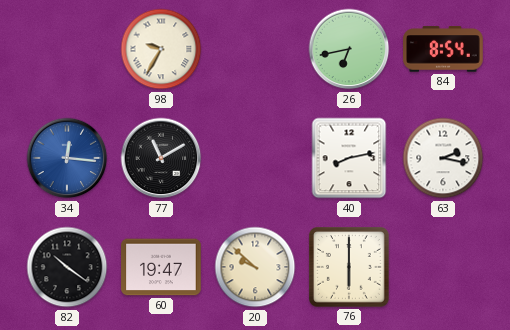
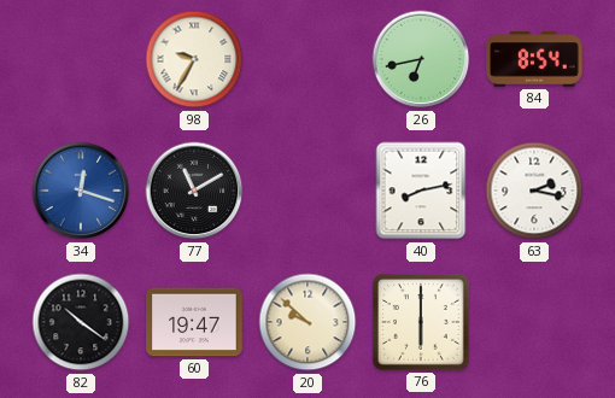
34: 12:16 -> 12:18
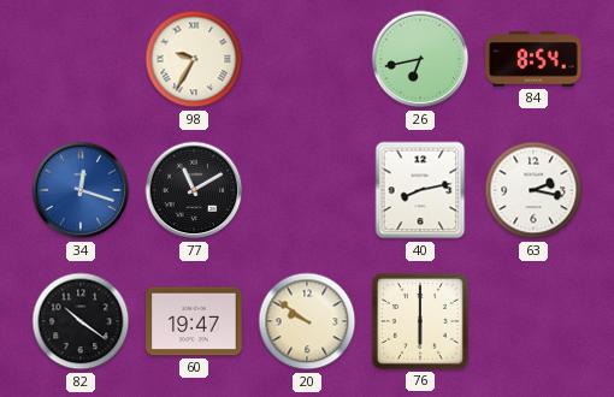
20: 9:52 -> 9:51
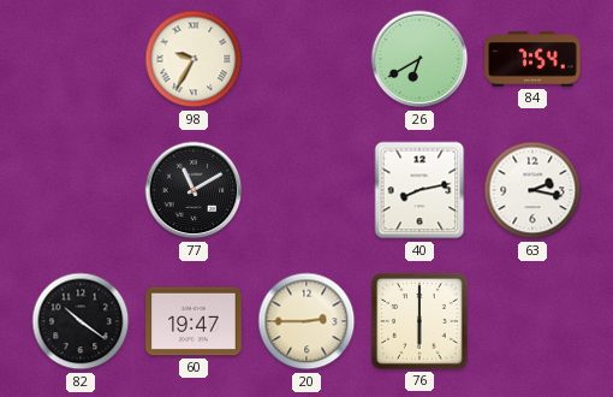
26: 6:43 -> 6:40
84: 8:54 -> 7:54
34: 12:18 -> none
20: 9:51 -> 2:45
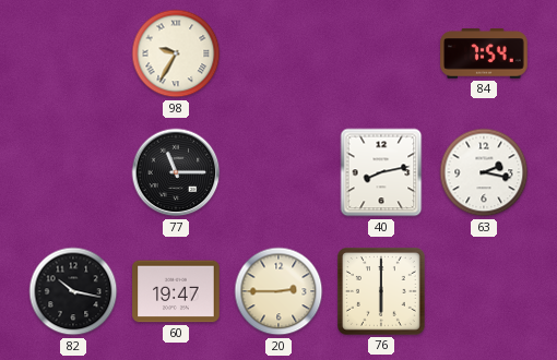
26: 6:40 -> none
77: 11:10 -> 11:15
82: 10:21 -> 10:17
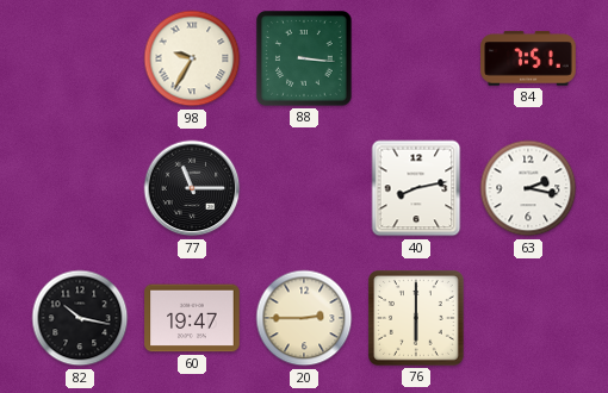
88: none -> 3:16
84: 7:54 -> 7:51
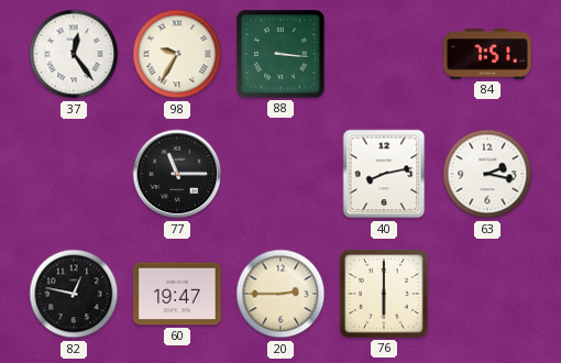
37: none -> 12:24
82: 10:17 -> 12:47
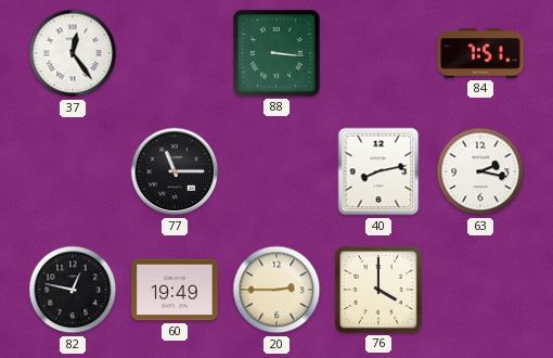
98: 9:35 -> none
60: 19:47 -> 19:49
76: 6:00 -> 4:00
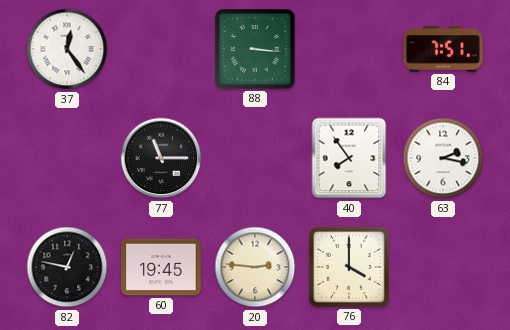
40: 8:13 -> 7:54
60: 19:49 -> 19:45
20: 2:45 -> 2:46
